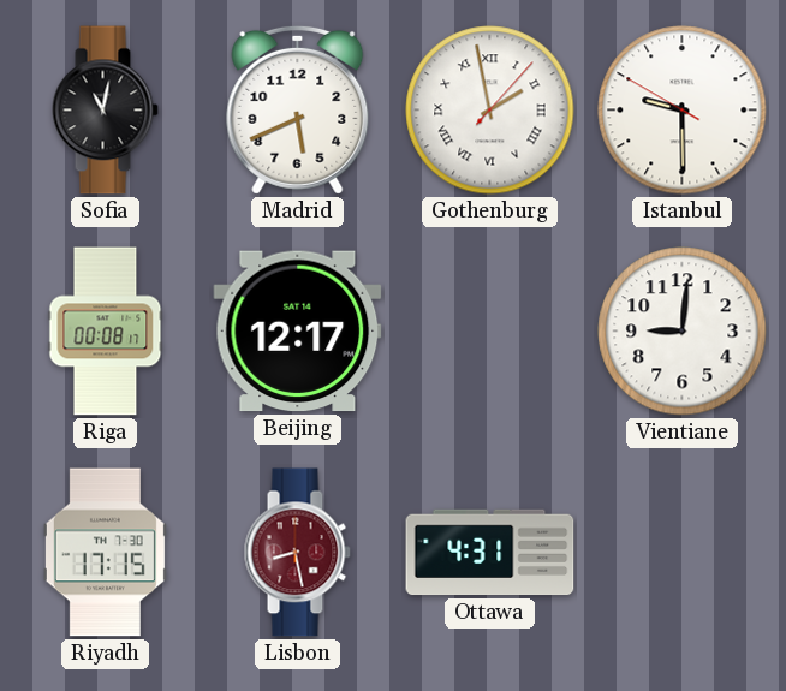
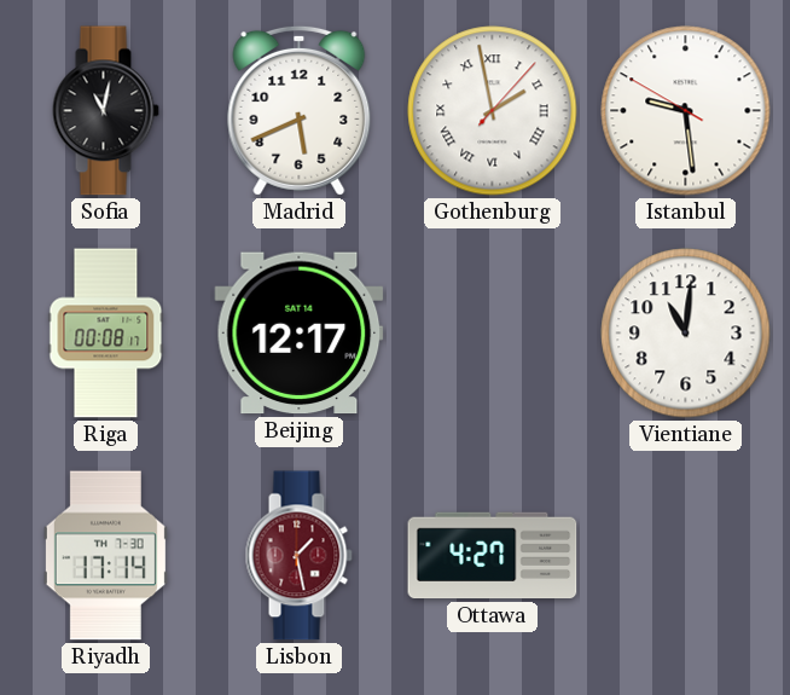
Istanbul: 9:29 -> 9:28
Vientiane: 9:01 -> 11:01
Riyadh: 17:15 -> 17:14
Lisbon: 8:28 -> 1:28
Ottawa: 4:31 -> 4:27
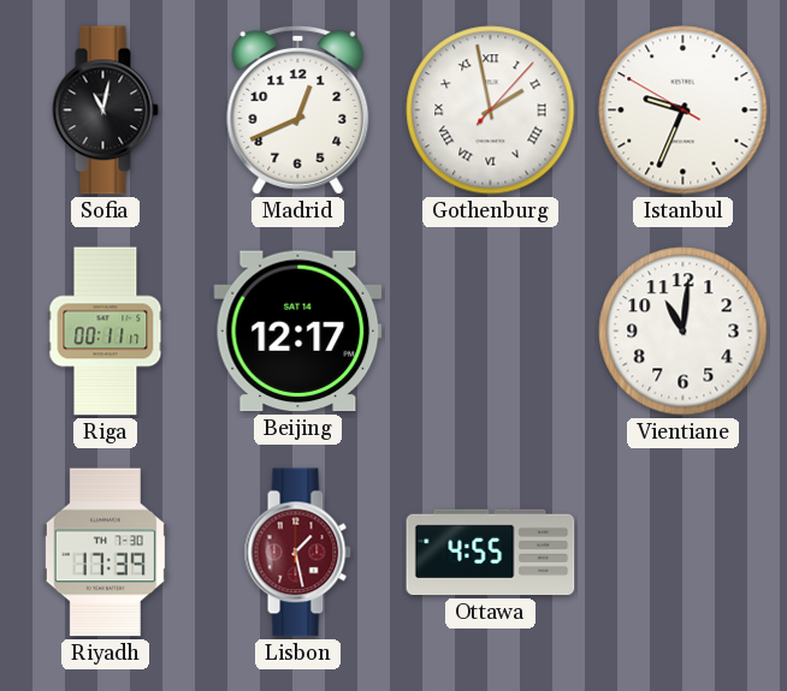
Madrid: 5:41 -> 12:41
Istanbul: 9:28 -> 9:33
Riga: 00:08 -> 00:11
Riyadh: 17:14 -> 17:39
Ottawa: 4:27 -> 4:55
